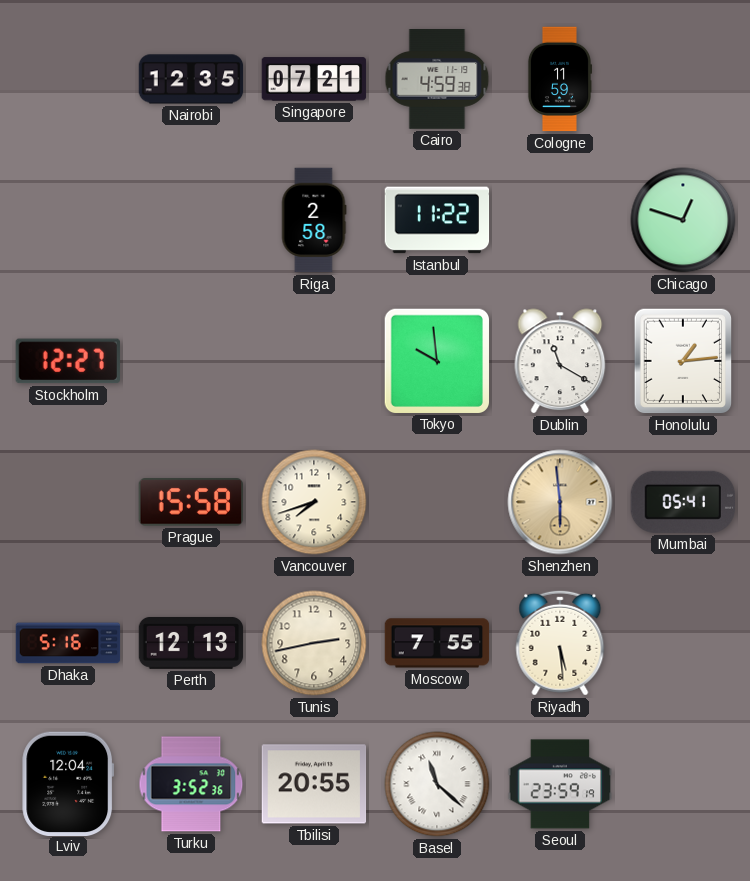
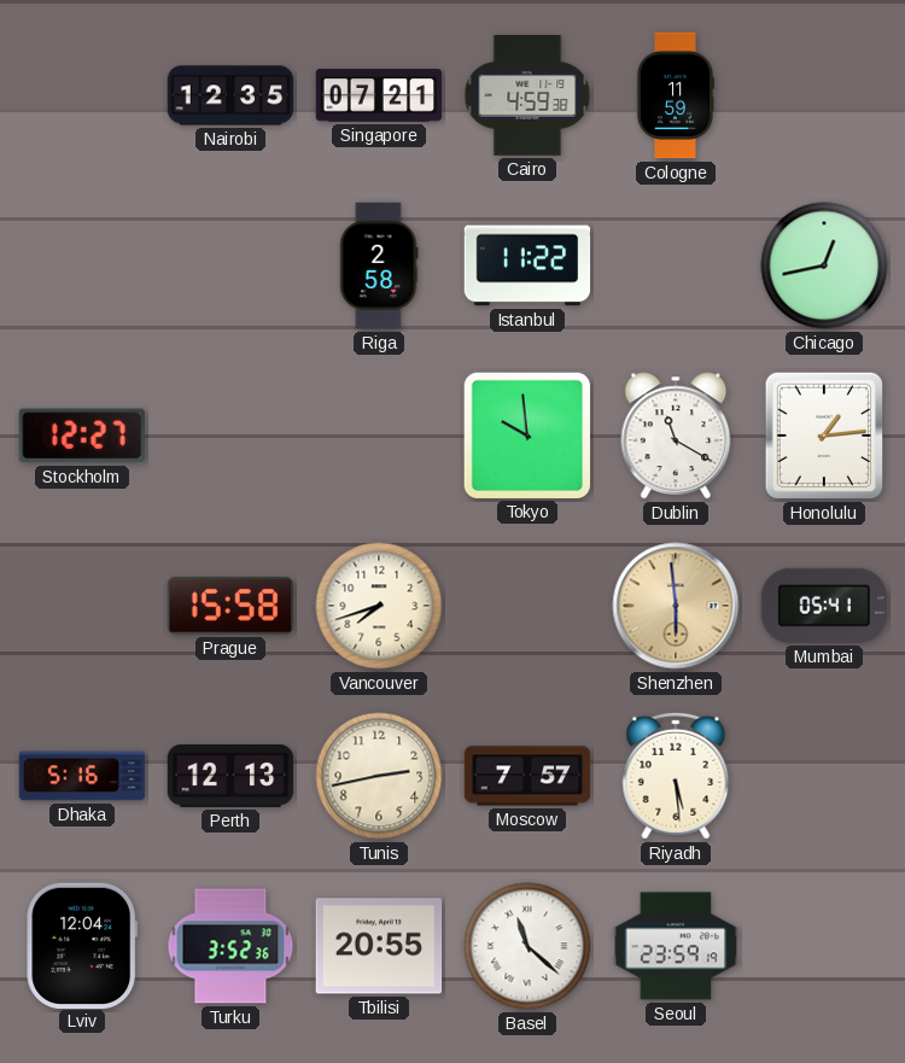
Chicago: 12:48 -> 12:43
Moscow: 7:55 -> 7:57
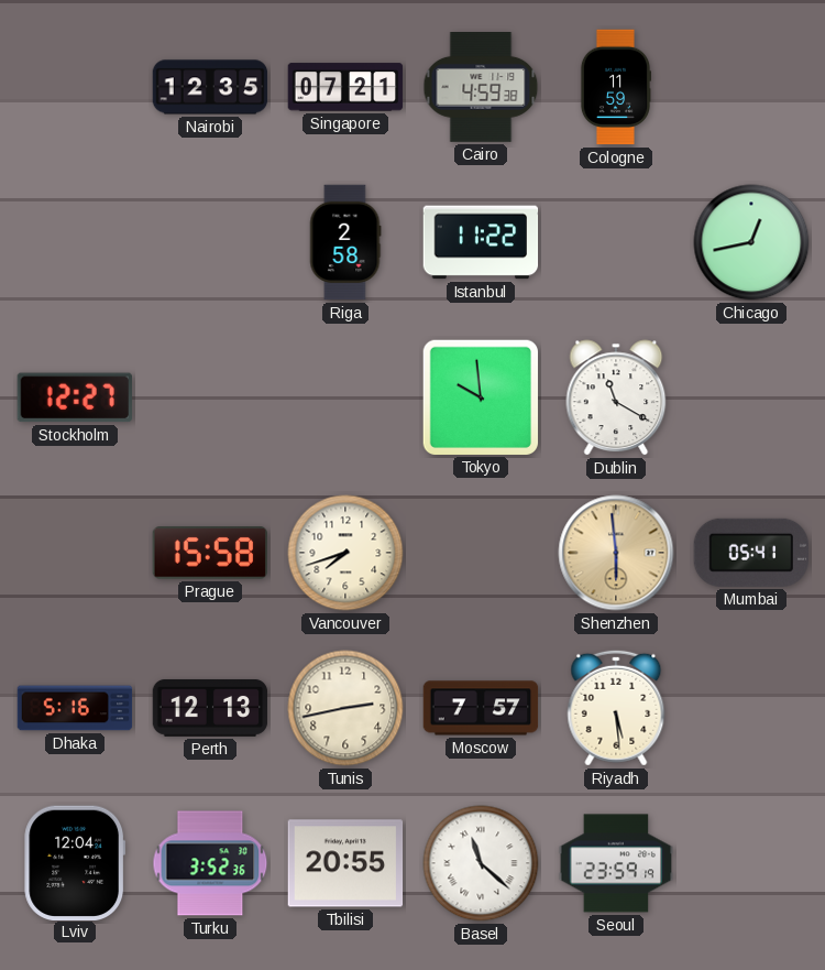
Honolulu: 1:14 -> none
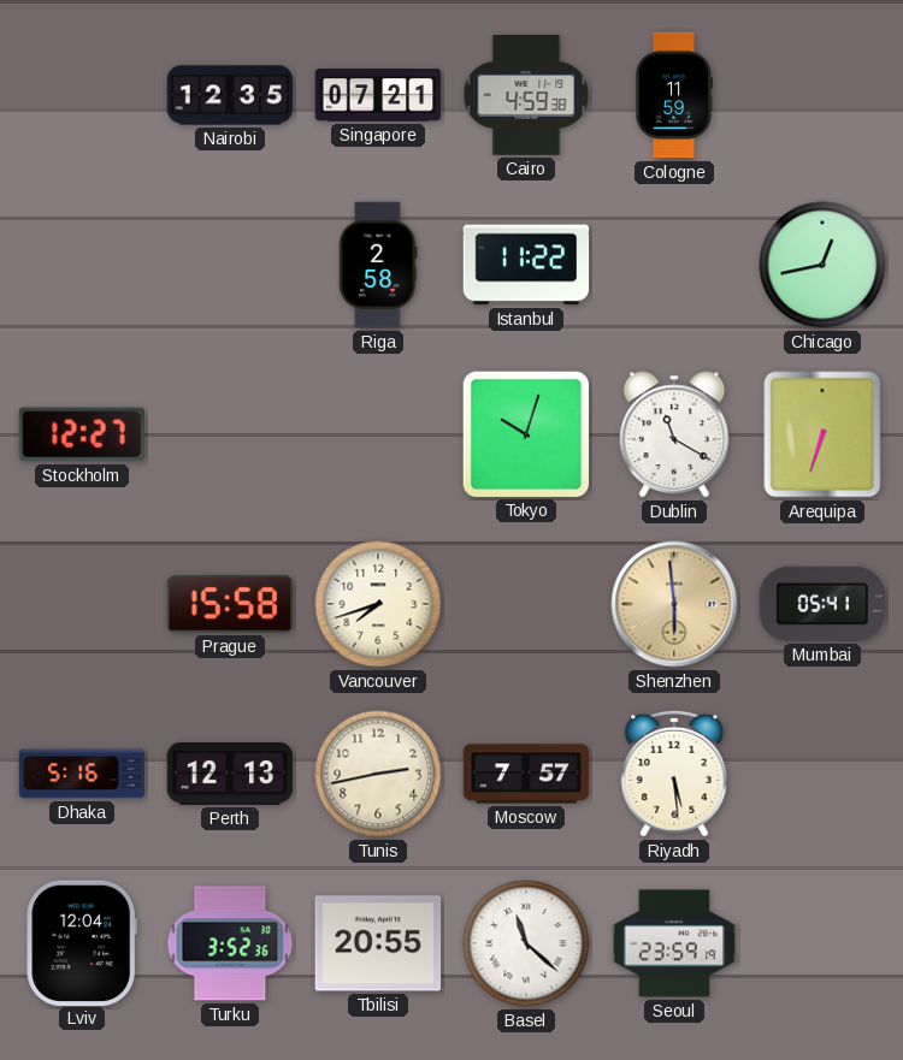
Tokyo: 9:59 -> 10:03
Arequipa: none -> 6:33
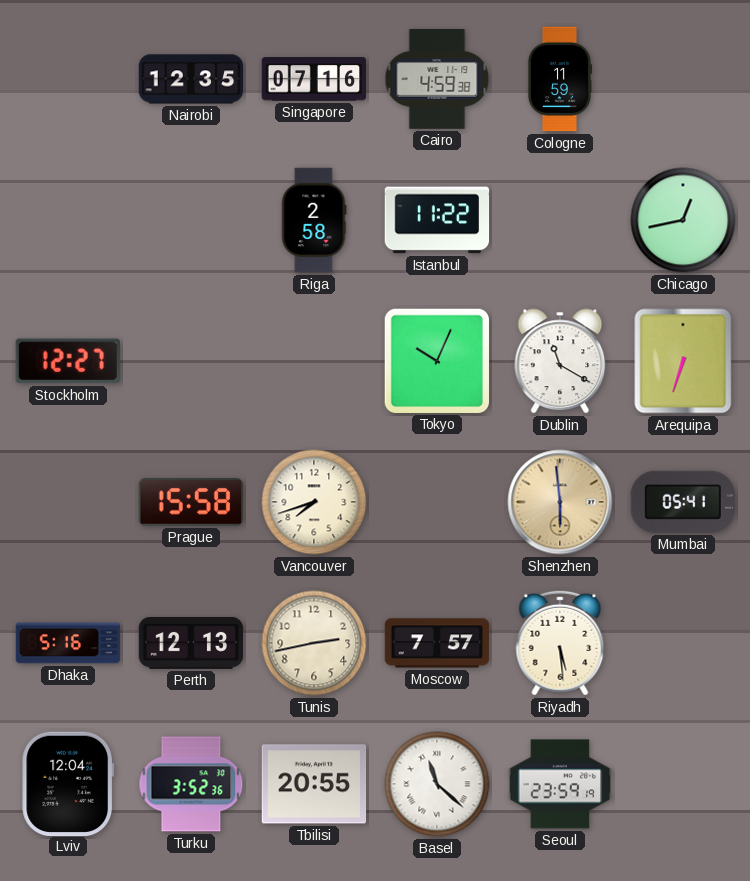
Singapore: 07:21 -> 07:16
Tokyo: 10:03 -> 10:04
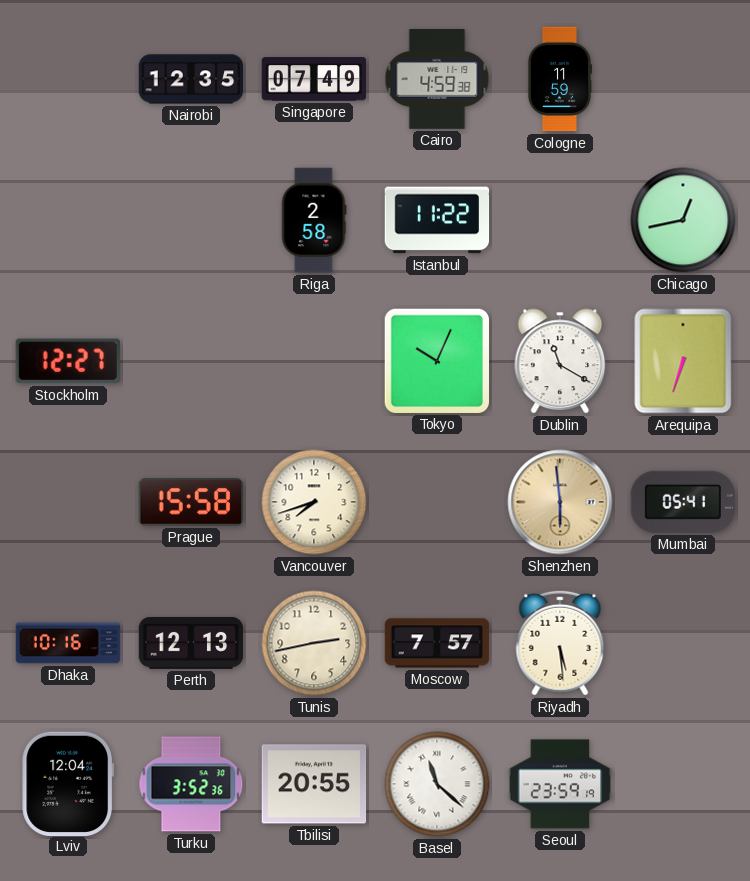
Singapore: 07:16 -> 07:49
Dhaka: 5:16 -> 10:16
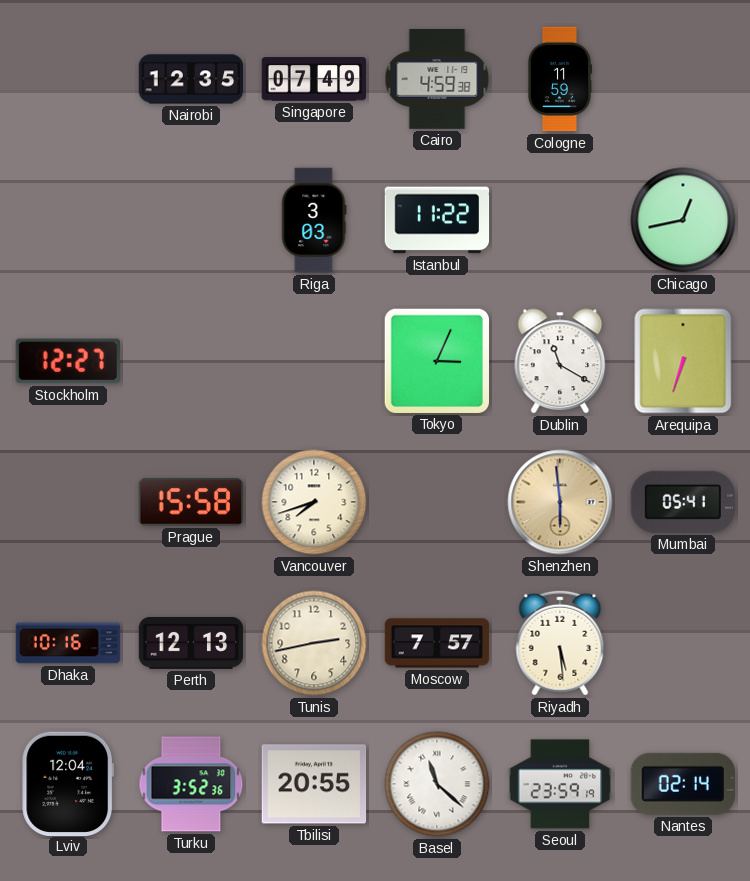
Riga: 2:58 -> 3:03
Tokyo: 10:04 -> 3:04
Nantes: none -> 02:14
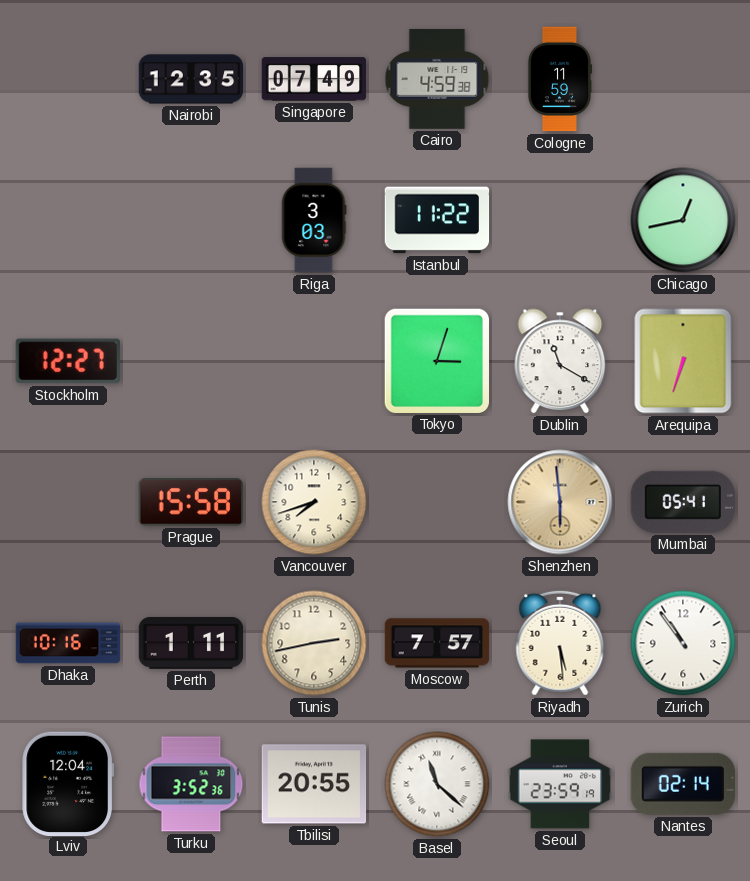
Tokyo: 3:04 -> 3:03
Perth: 12:13 -> 1:11
Zurich: none -> 10:54
